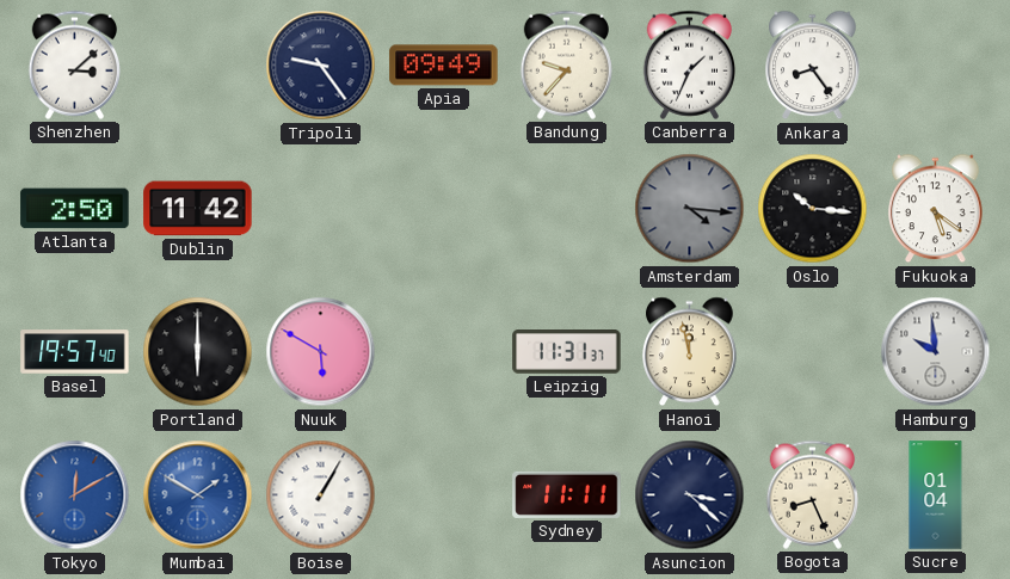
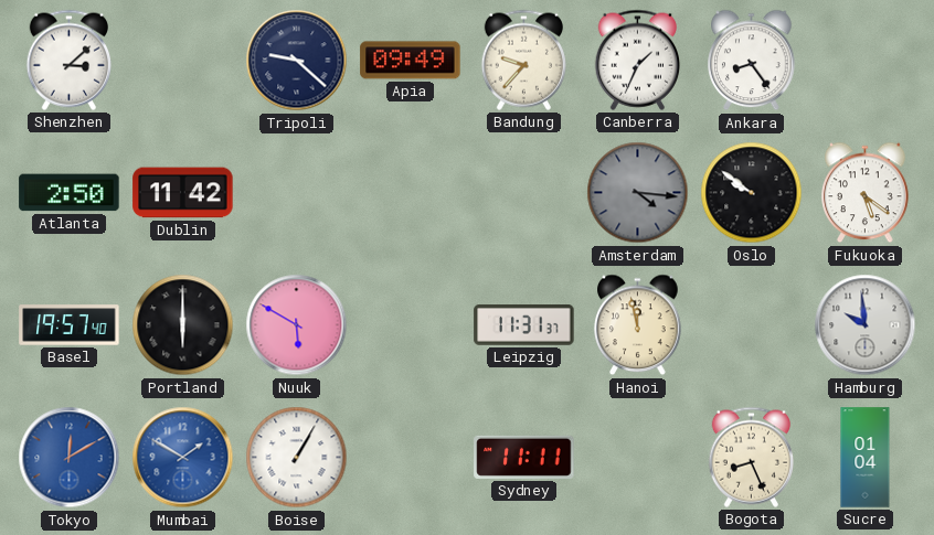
Tripoli: 9:24 -> 9:22
Oslo: 10:16 -> 9:51
Asuncion: 3:22 -> none
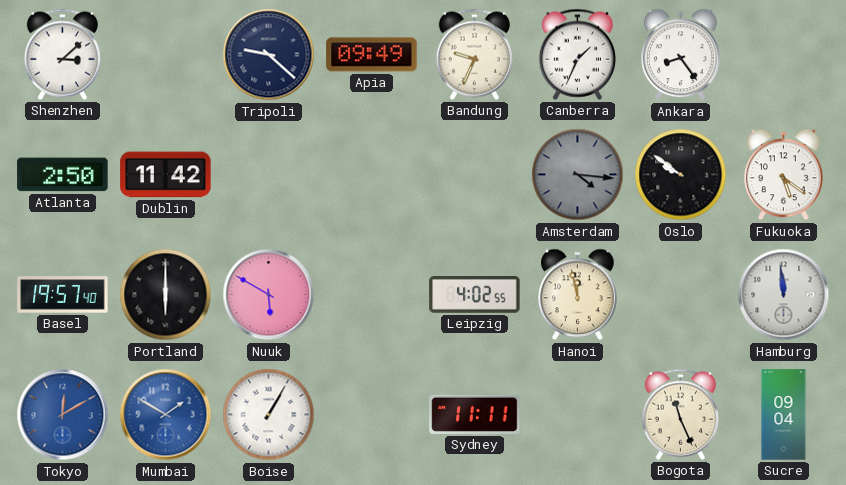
Bandung: 9:37 -> 9:34
Leipzig: 11:31 -> 4:02
Hamburg: 9:59 -> 11:59
Bogota: 8:26 -> 11:26
Sucre: 01:04 -> 09:04
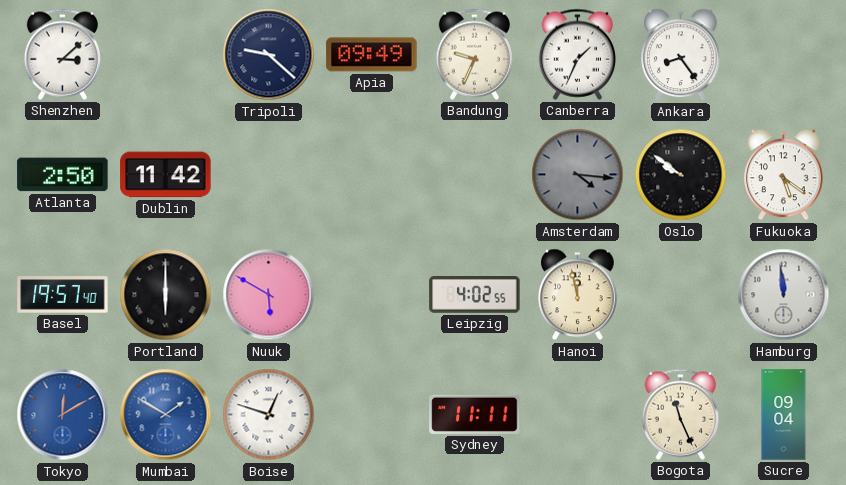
Boise: 1:05 -> 12:48
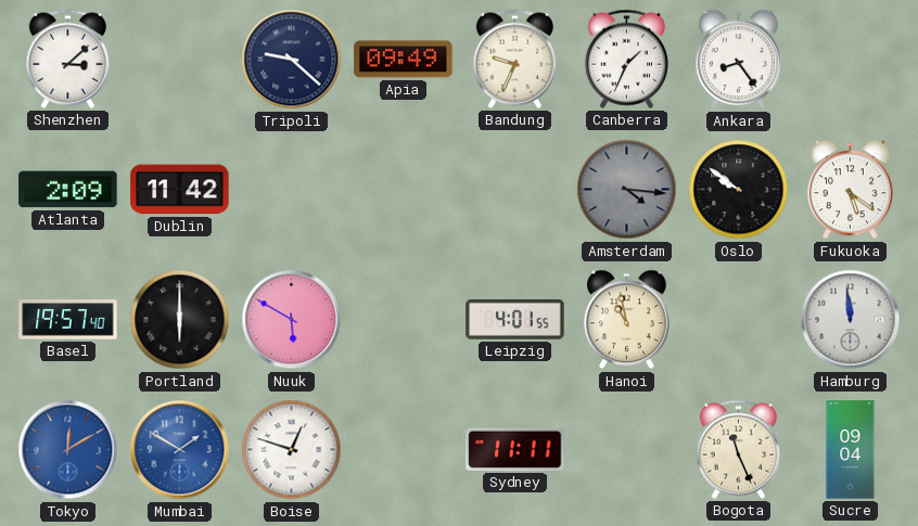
Atlanta: 2:50 -> 2:09
Leipzig: 4:02 -> 4:01
Hanoi: 11:58 -> 10:58
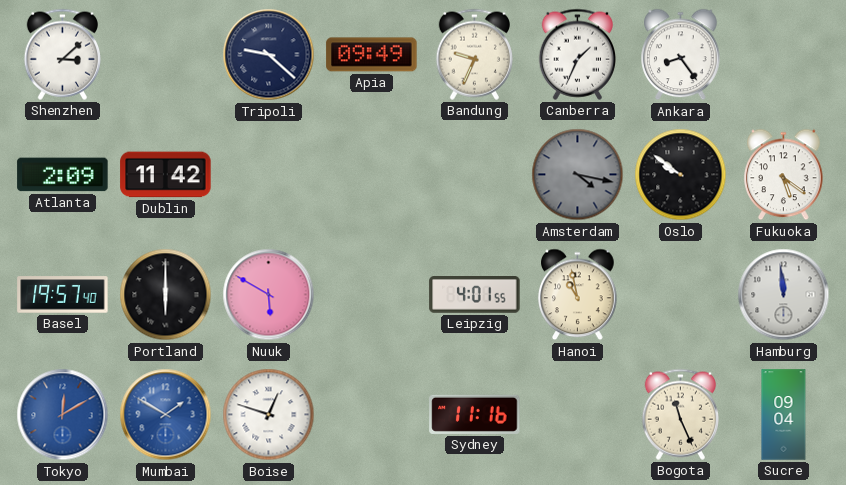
Amsterdam: 4:16 -> 4:17
Sydney: 11:11 -> 11:16
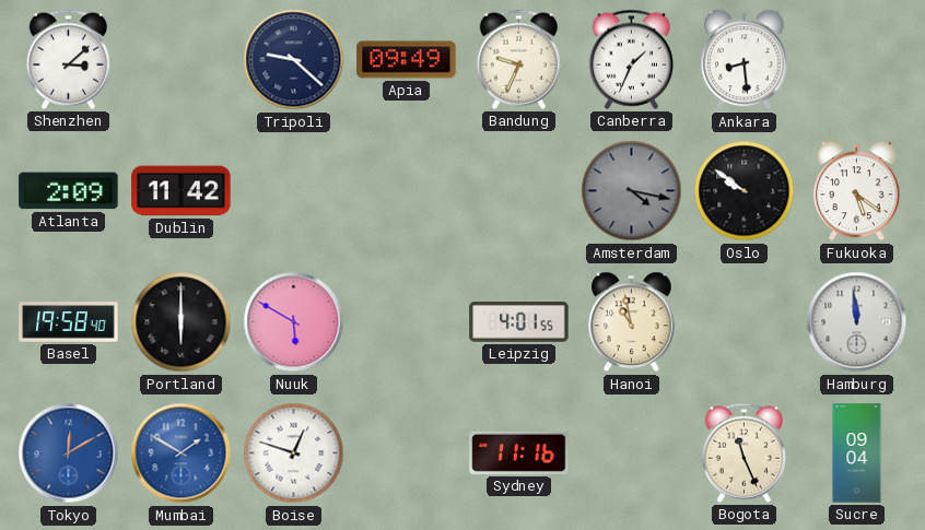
Ankara: 8:24 -> 8:29
Basel: 19:57 -> 19:58
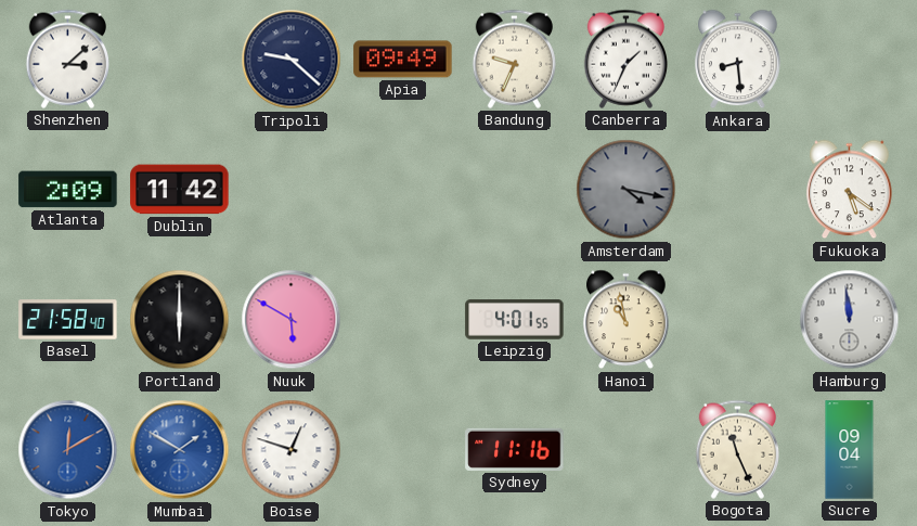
Oslo: 9:51 -> none
Basel: 19:58 -> 21:58
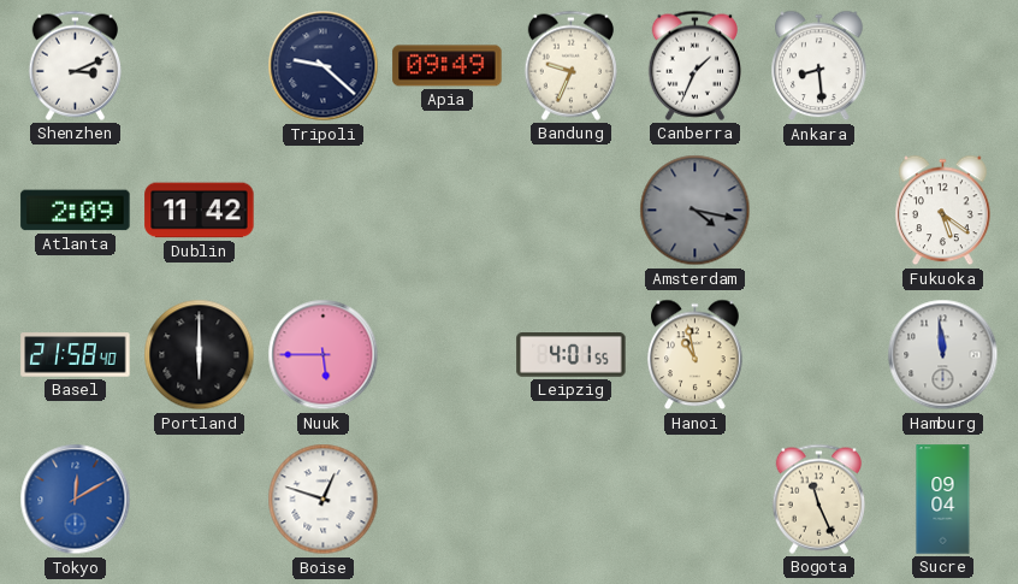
Shenzhen: 3:08 -> 3:11
Nuuk: 5:50 -> 5:45
Mumbai: 1:50 -> none
Sydney: 11:16 -> none
